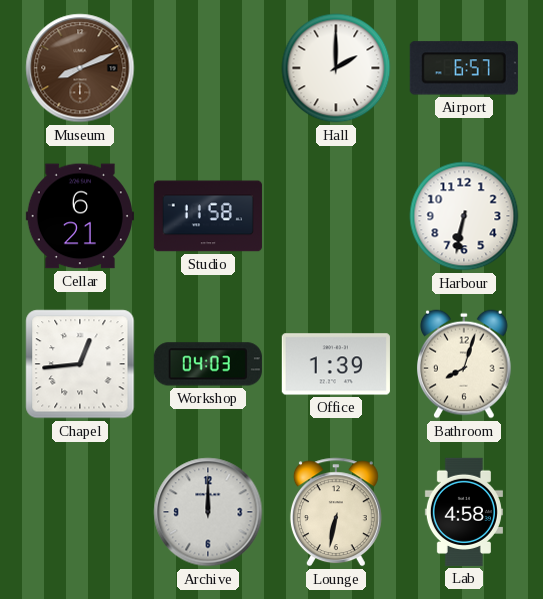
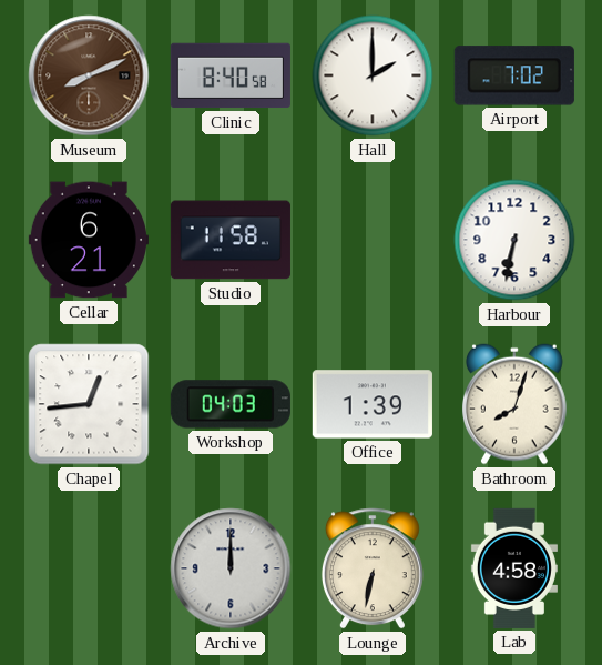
Clinic: none -> 8:40
Airport: 6:57 -> 7:02
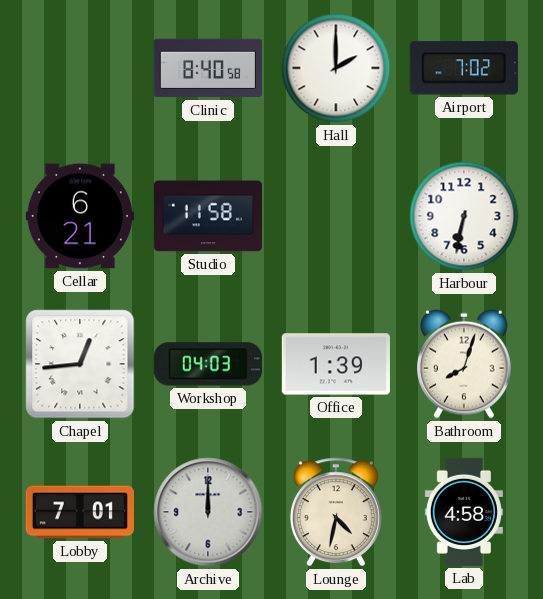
Museum: 8:11 -> none
Lobby: none -> 7:01
Lounge: 6:32 -> 4:32
